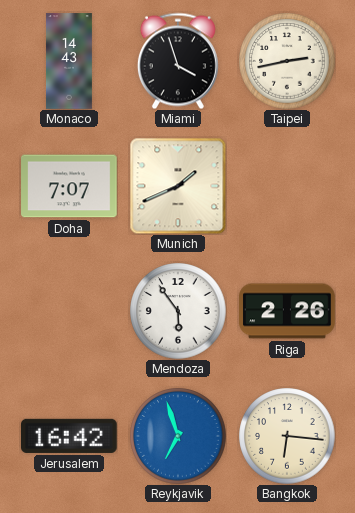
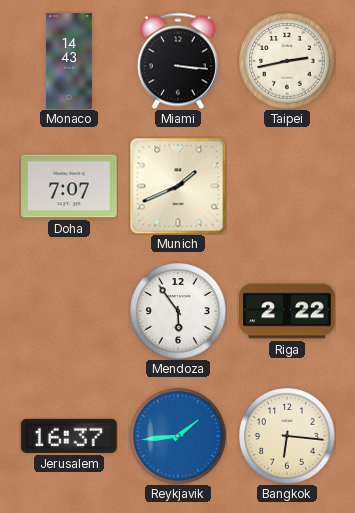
Miami: 3:57 -> 3:16
Riga: 2:26 -> 2:22
Jerusalem: 16:42 -> 16:37
Reykjavik: 6:57 -> 1:44
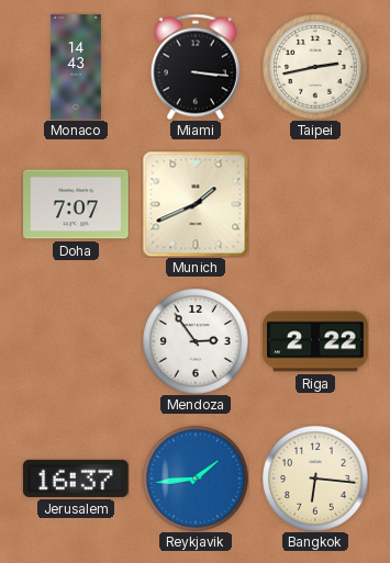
Mendoza: 5:54 -> 2:54
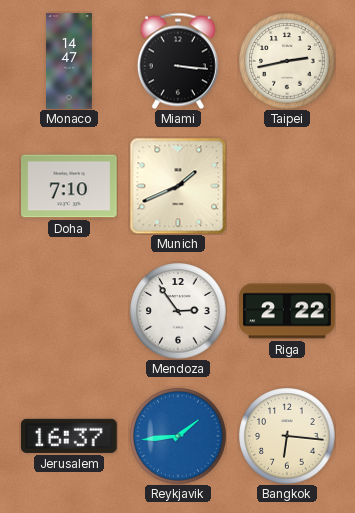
Monaco: 14:43 -> 14:47
Doha: 7:07 -> 7:10
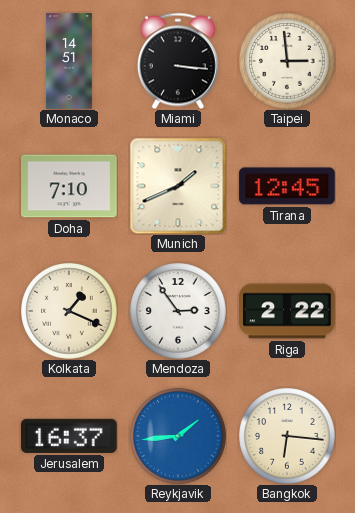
Monaco: 14:47 -> 14:51
Taipei: 2:43 -> 2:59
Tirana: none -> 12:45
Kolkata: none -> 1:19
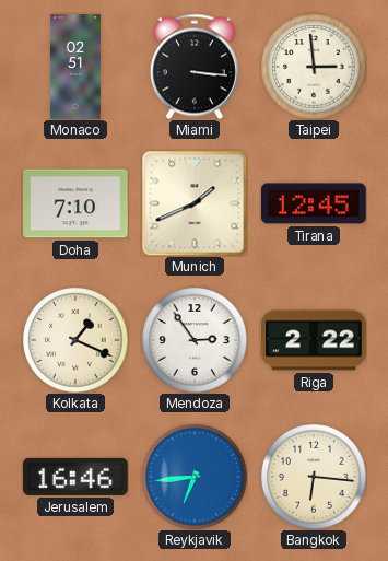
Monaco: 14:51 -> 02:51
Jerusalem: 16:37 -> 16:46
Reykjavik: 1:44 -> 6:44
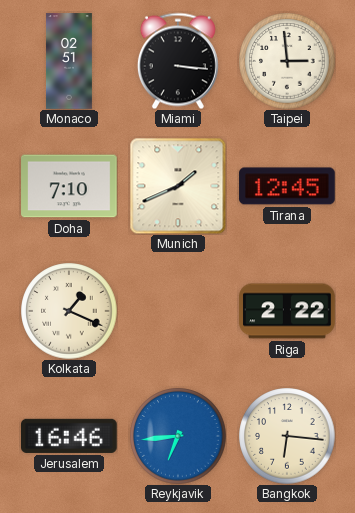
Mendoza: 2:54 -> none
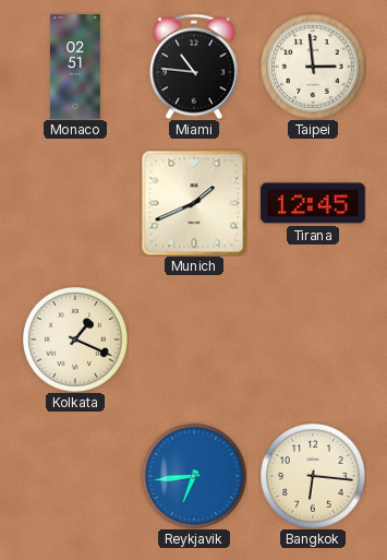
Miami: 3:16 -> 10:46
Doha: 7:10 -> none
Riga: 2:22 -> none
Jerusalem: 16:46 -> none
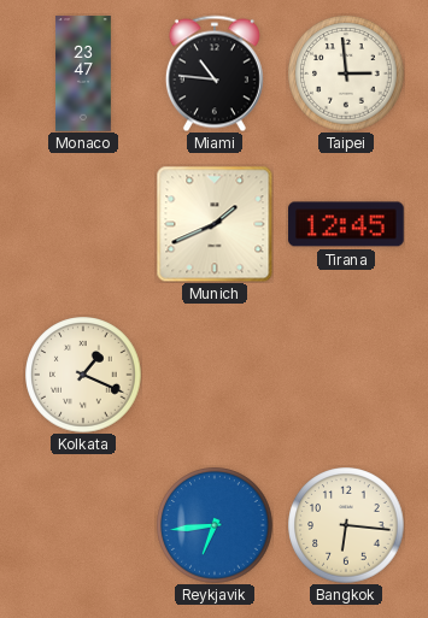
Monaco: 02:51 -> 23:47
